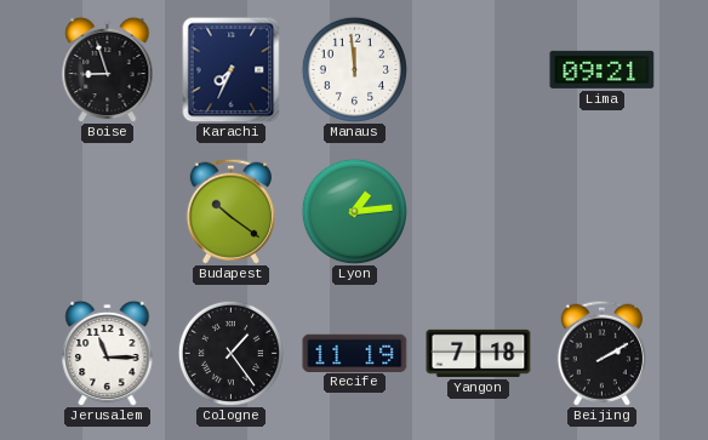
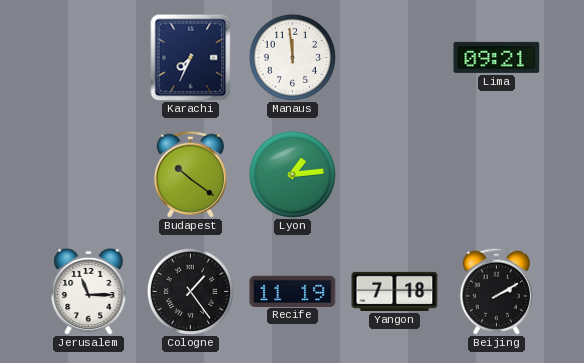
Boise: 8:57 -> none
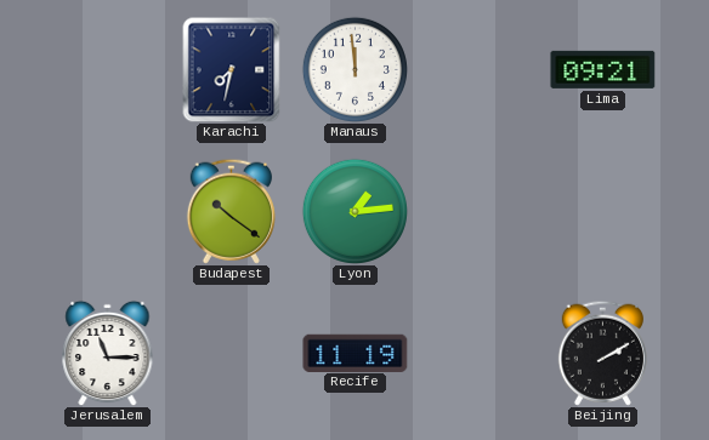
Karachi: 7:34 -> 7:32
Cologne: 1:24 -> none
Yangon: 7:18 -> none
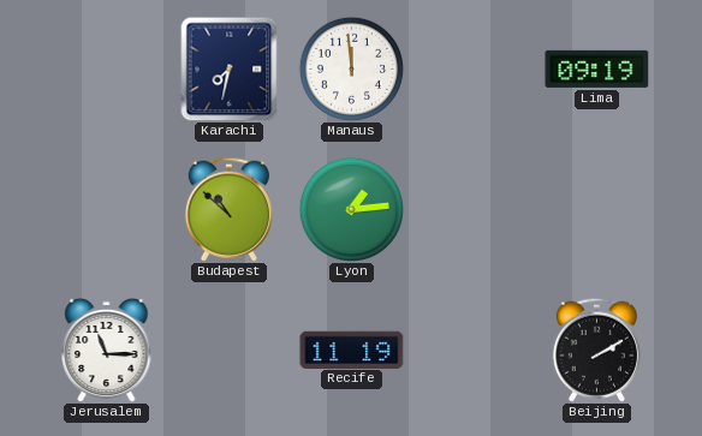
Lima: 09:21 -> 09:19
Budapest: 10:21 -> 10:52
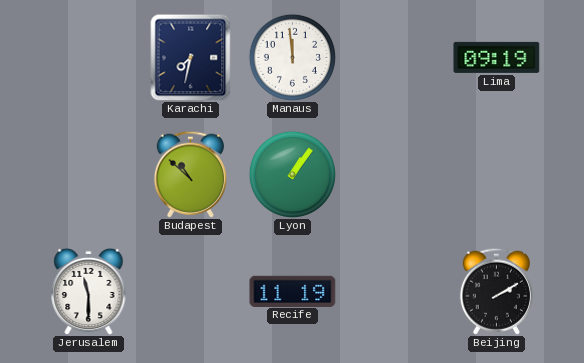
Lyon: 1:14 -> 1:06
Jerusalem: 11:15 -> 11:30
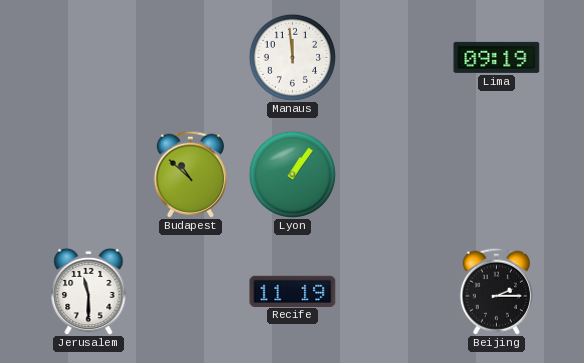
Karachi: 7:32 -> none
Beijing: 2:10 -> 2:15
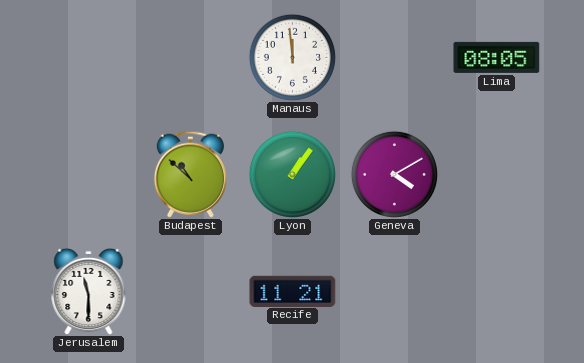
Lima: 09:19 -> 08:05
Geneva: none -> 4:10
Recife: 11:19 -> 11:21
Beijing: 2:15 -> none
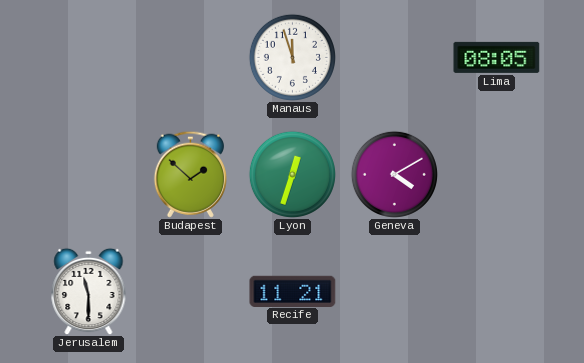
Manaus: 11:59 -> 11:57
Budapest: 10:52 -> 1:52
Lyon: 1:06 -> 12:33
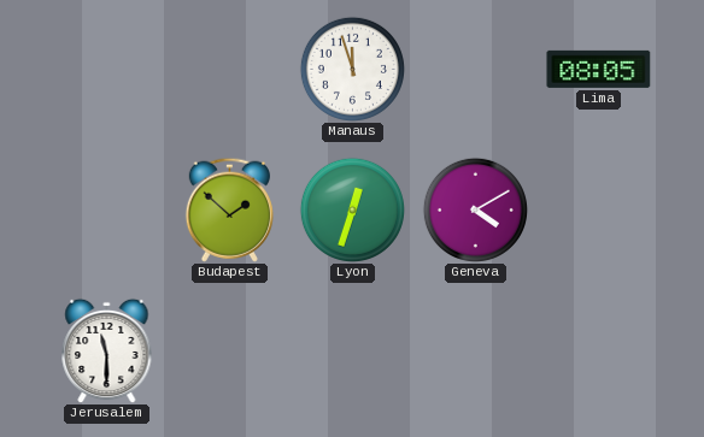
Recife: 11:21 -> none
